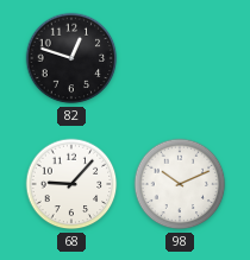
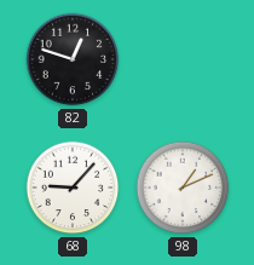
98: 10:11 -> 1:11
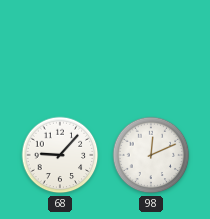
82: 12:48 -> none
98: 1:11 -> 12:11
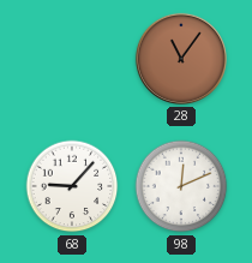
28: none -> 11:06
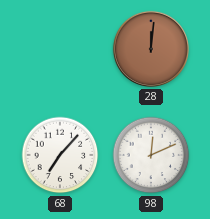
28: 11:06 -> 12:01
68: 9:07 -> 7:07
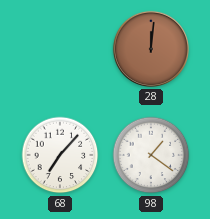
98: 12:11 -> 1:21
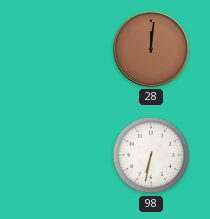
68: 7:07 -> none
98: 1:21 -> 6:32
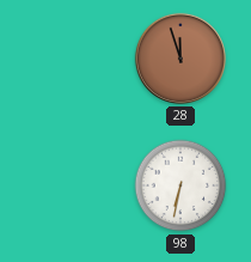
28: 12:01 -> 11:57
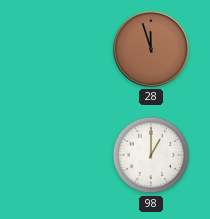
98: 6:32 -> 1:00
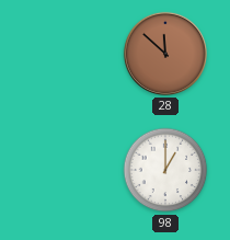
28: 11:57 -> 11:52
